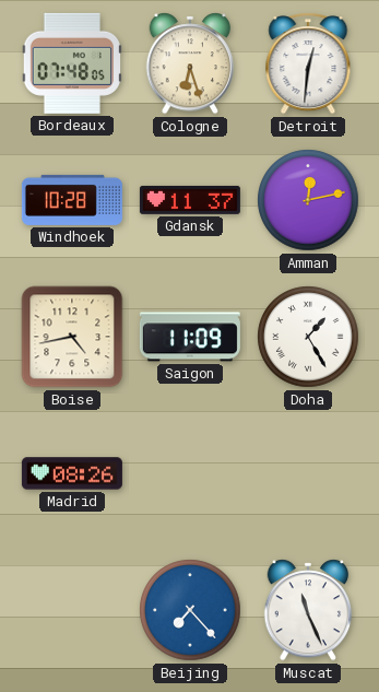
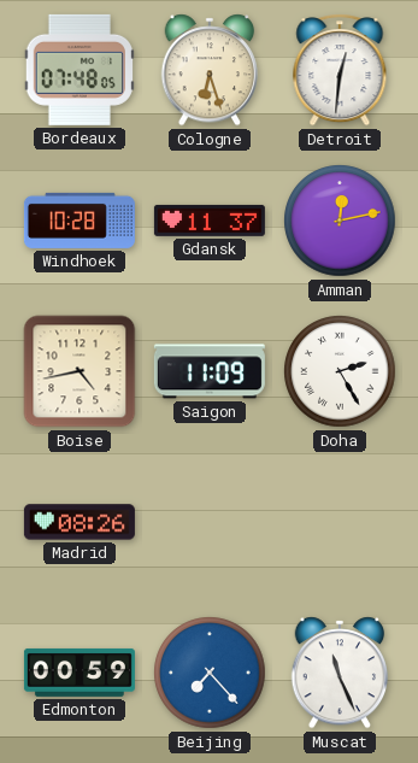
Doha: 1:25 -> 2:25
Edmonton: none -> 00:59
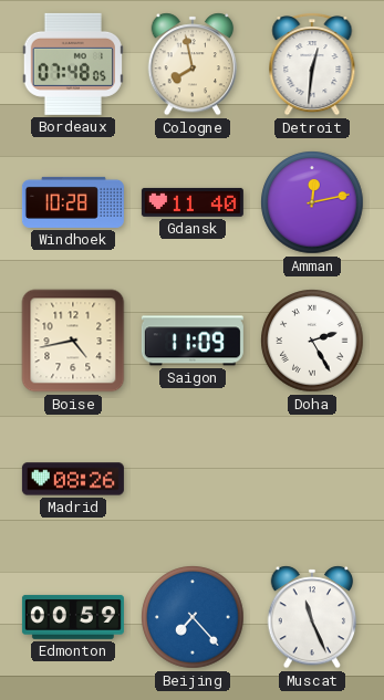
Cologne: 6:27 -> 7:58
Gdansk: 11:37 -> 11:40
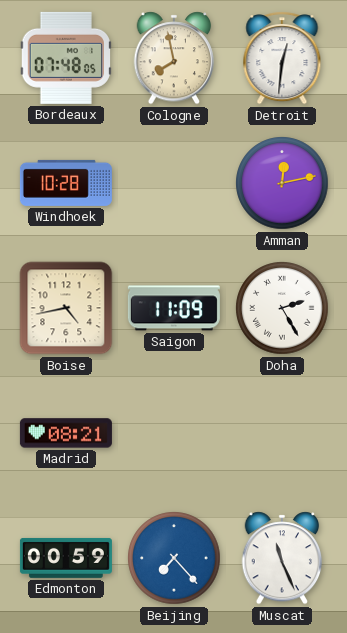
Gdansk: 11:40 -> none
Madrid: 08:26 -> 08:21
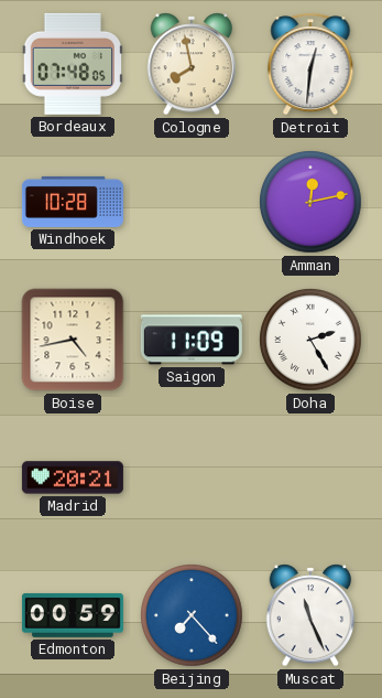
Madrid: 08:21 -> 20:21
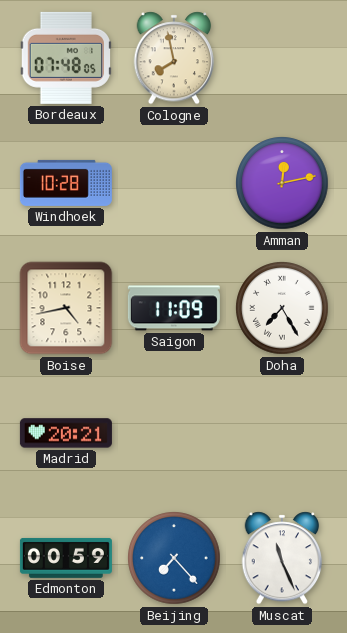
Detroit: 12:31 -> none
Doha: 2:25 -> 7:25
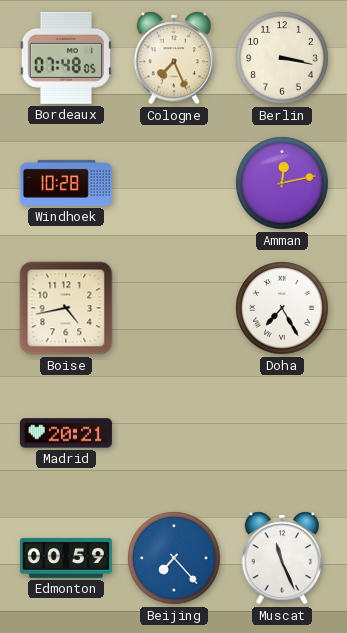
Cologne: 7:58 -> 7:26
Berlin: none -> 3:17
Saigon: 11:09 -> none
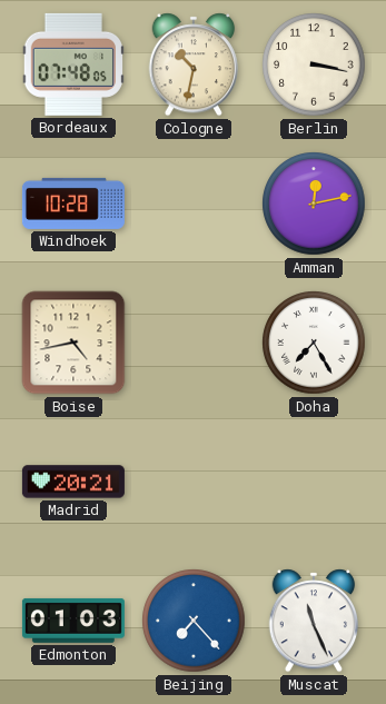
Cologne: 7:26 -> 10:32
Edmonton: 00:59 -> 01:03
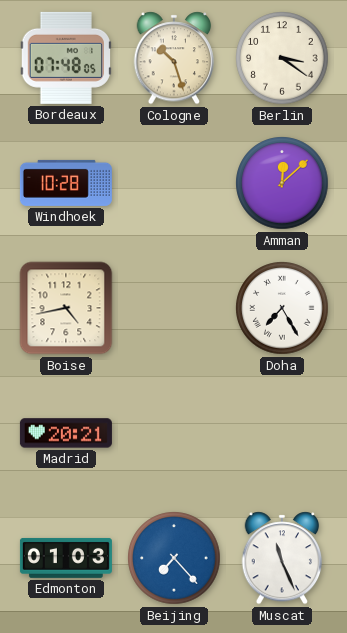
Cologne: 10:32 -> 10:27
Berlin: 3:17 -> 3:21
Amman: 12:13 -> 12:08
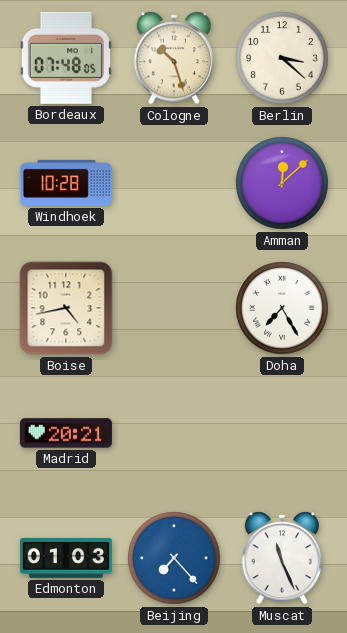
Berlin: 3:21 -> 3:22
